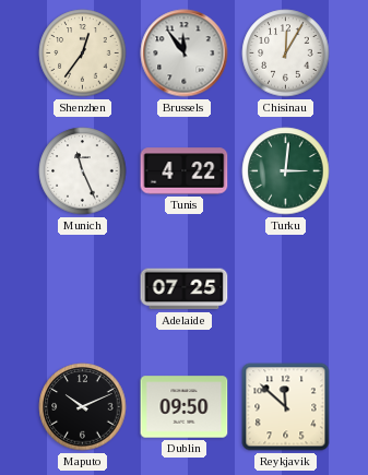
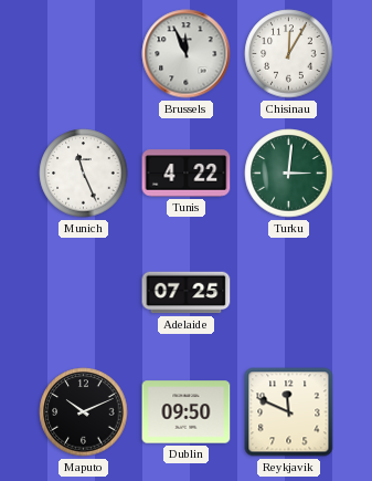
Shenzhen: 12:36 -> none
Brussels: 11:54 -> 11:56
Reykjavik: 11:52 -> 11:49
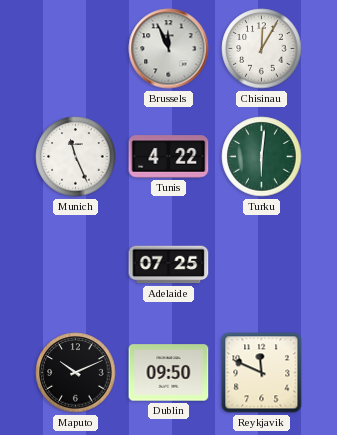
Turku: 3:01 -> 6:01
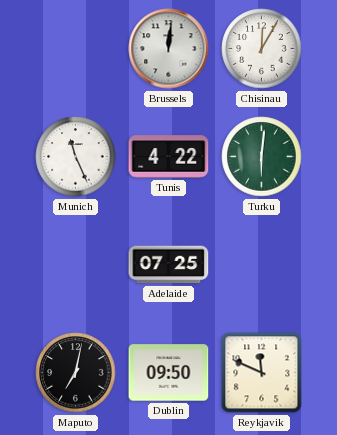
Brussels: 11:56 -> 12:01
Maputo: 10:11 -> 7:02
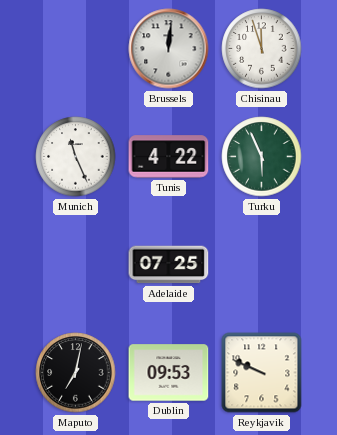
Chisinau: 12:05 -> 11:57
Turku: 6:01 -> 5:56
Dublin: 09:50 -> 09:53
Reykjavik: 11:49 -> 9:49
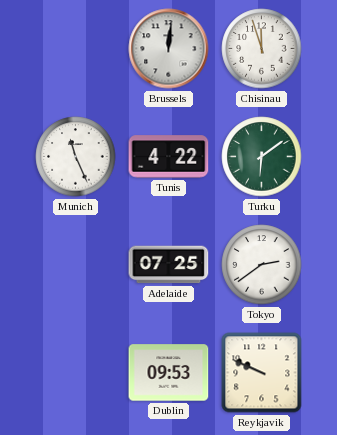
Turku: 5:56 -> 6:09
Tokyo: none -> 2:39
Maputo: 7:02 -> none
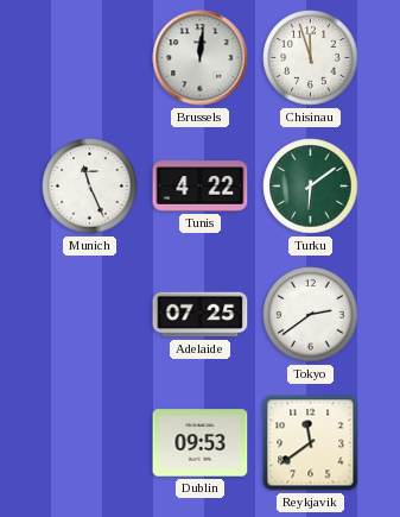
Reykjavik: 9:49 -> 11:39
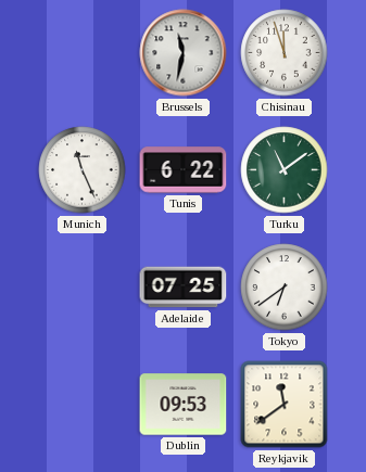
Brussels: 12:01 -> 11:32
Tunis: 4:22 -> 6:22
Turku: 6:09 -> 11:09
Tokyo: 2:39 -> 6:39
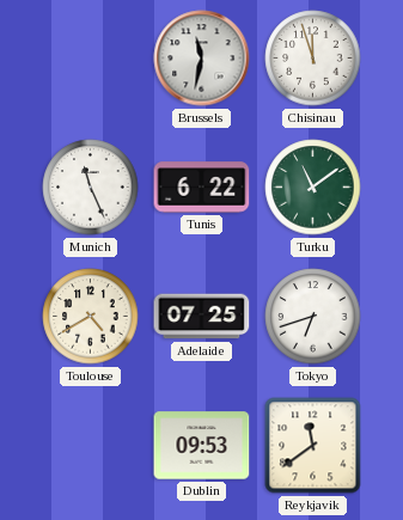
Toulouse: none -> 4:40
Tokyo: 6:39 -> 6:42
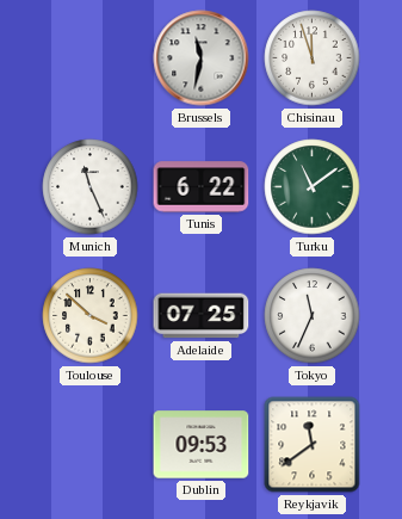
Toulouse: 4:40 -> 3:52
Tokyo: 6:42 -> 11:34
